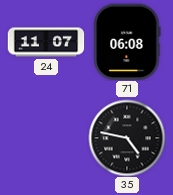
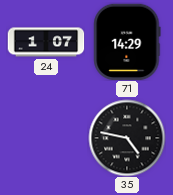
24: 11:07 -> 1:07
71: 06:08 -> 14:29
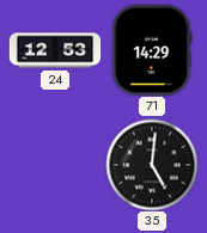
24: 1:07 -> 12:53
35: 4:47 -> 5:01
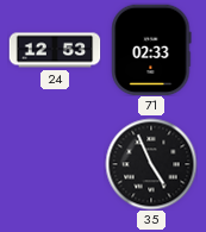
71: 14:29 -> 02:33
35: 5:01 -> 4:56
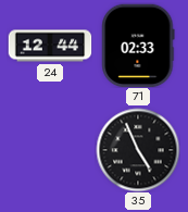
24: 12:53 -> 12:44
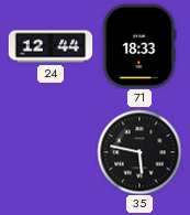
71: 02:33 -> 18:33
35: 4:56 -> 5:47
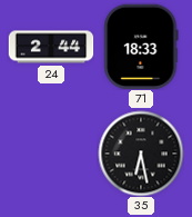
24: 12:44 -> 2:44
35: 5:47 -> 6:28
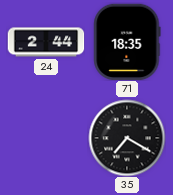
71: 18:33 -> 18:35
35: 6:28 -> 7:20
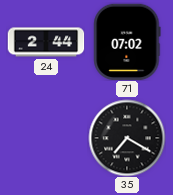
71: 18:35 -> 07:02
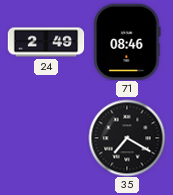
24: 2:44 -> 2:49
71: 07:02 -> 08:46
